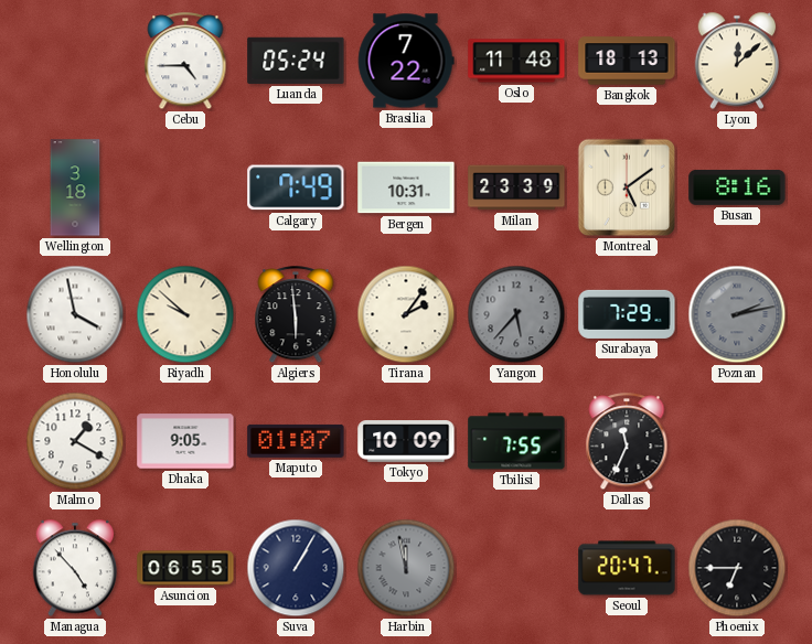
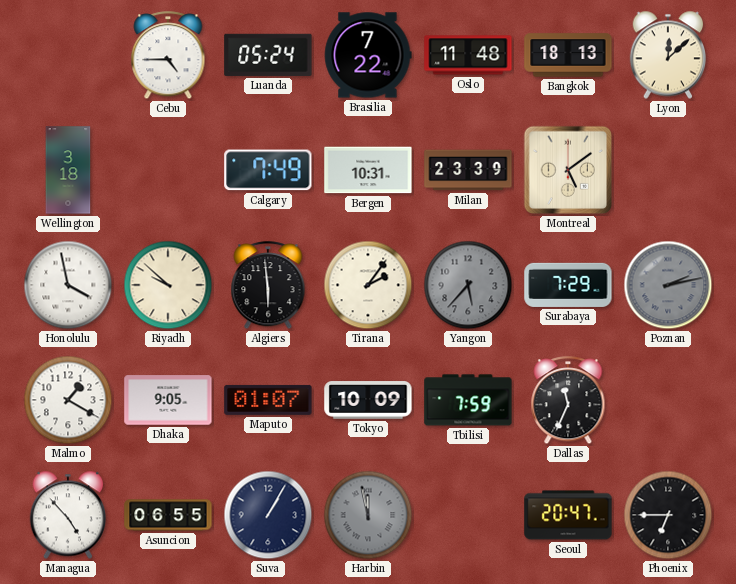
Busan: 8:16 -> none
Tbilisi: 7:55 -> 7:59
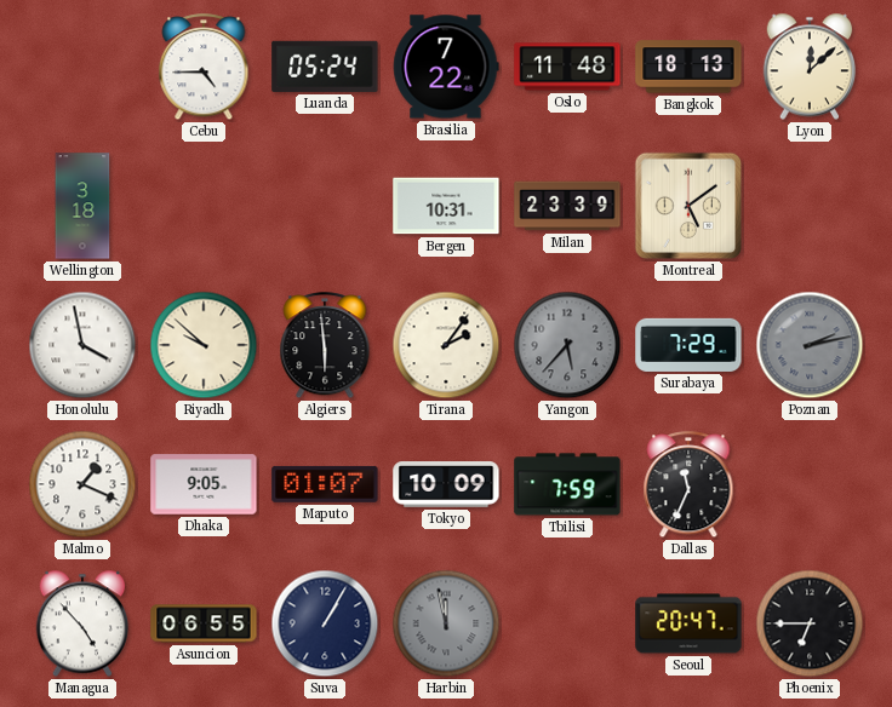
Calgary: 7:49 -> none
Malmo: 1:20 -> 1:19
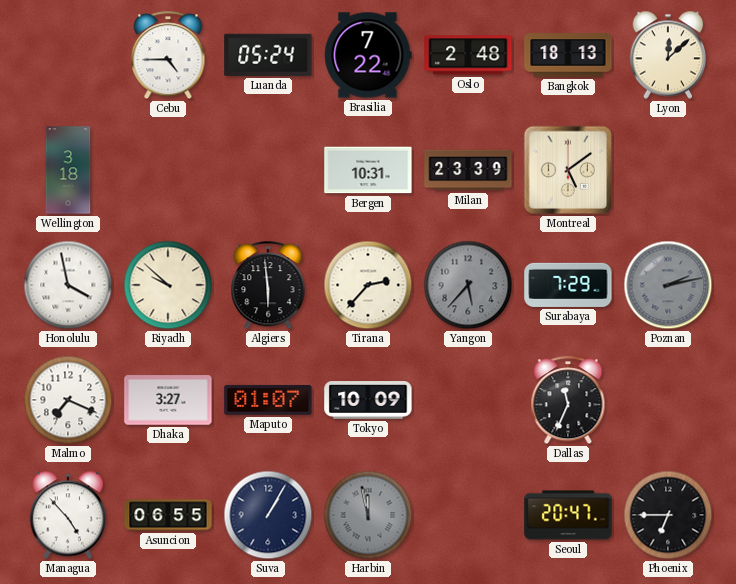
Oslo: 11:48 -> 2:48
Tirana: 2:06 -> 2:37
Malmo: 1:19 -> 7:19
Dhaka: 9:05 -> 3:27
Tbilisi: 7:59 -> none
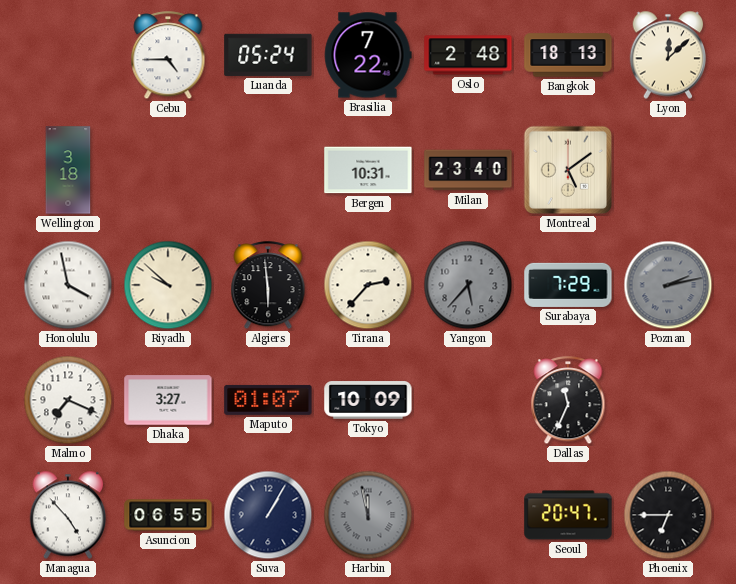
Milan: 23:39 -> 23:40
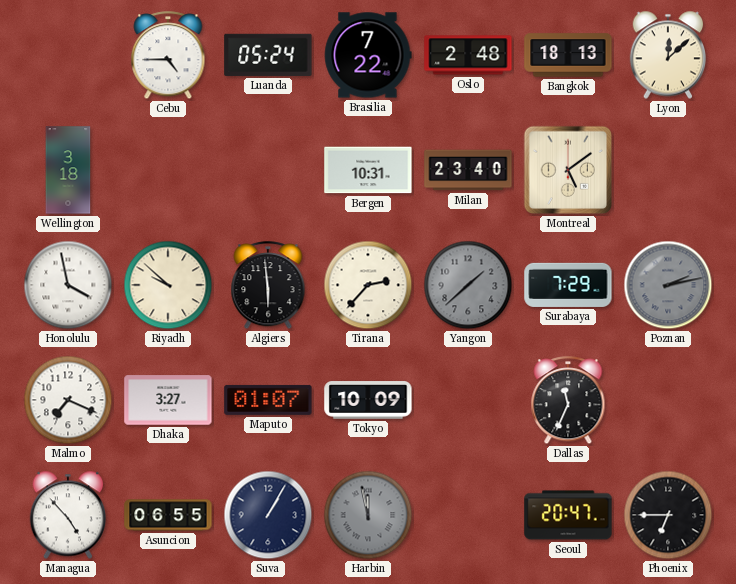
Yangon: 5:37 -> 1:38
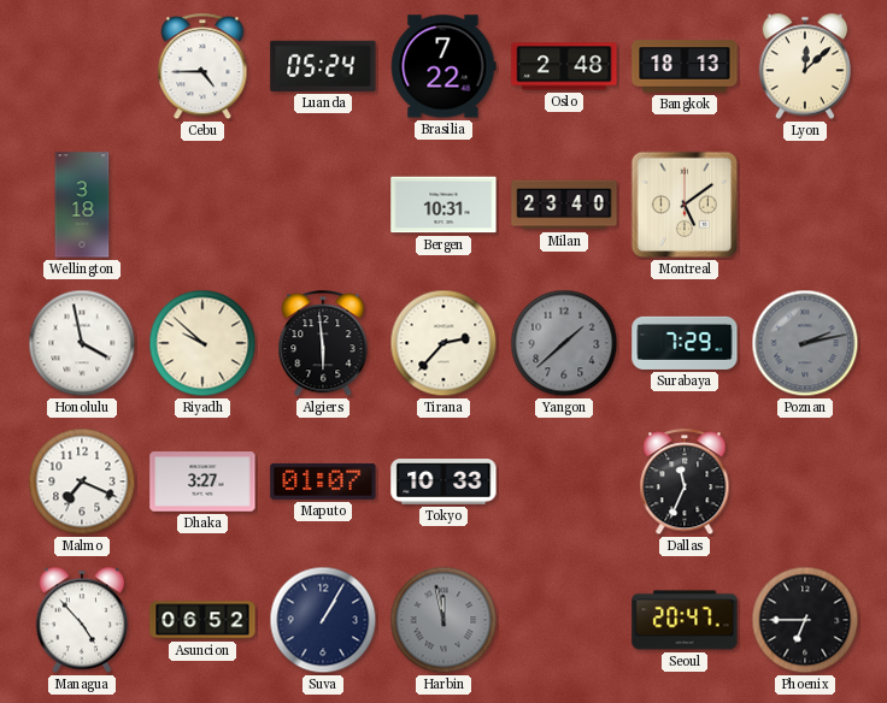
Tokyo: 10:09 -> 10:33
Asuncion: 06:55 -> 06:52
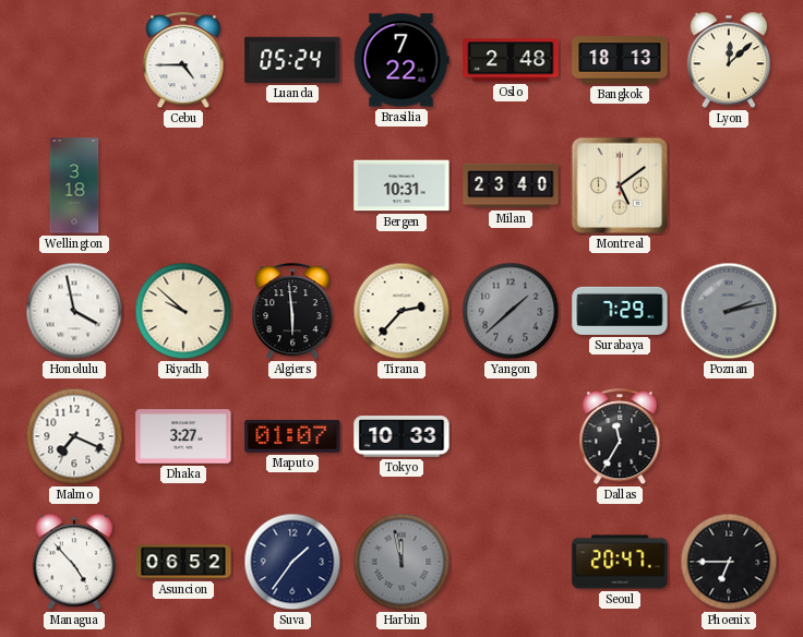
Dallas: 11:34 -> 11:35
Suva: 1:05 -> 1:36
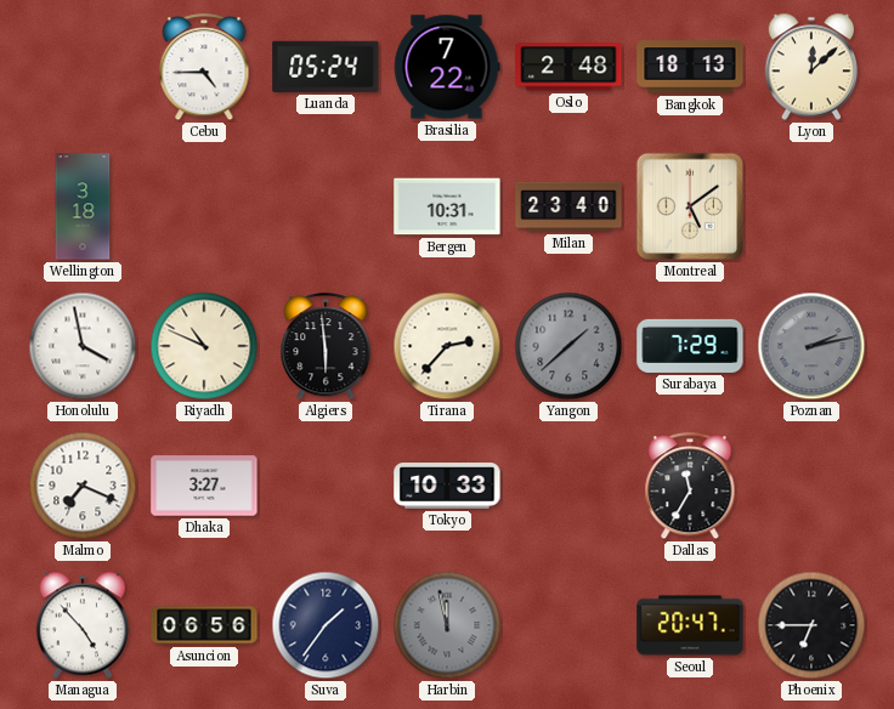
Riyadh: 9:52 -> 10:49
Maputo: 01:07 -> none
Asuncion: 06:52 -> 06:56
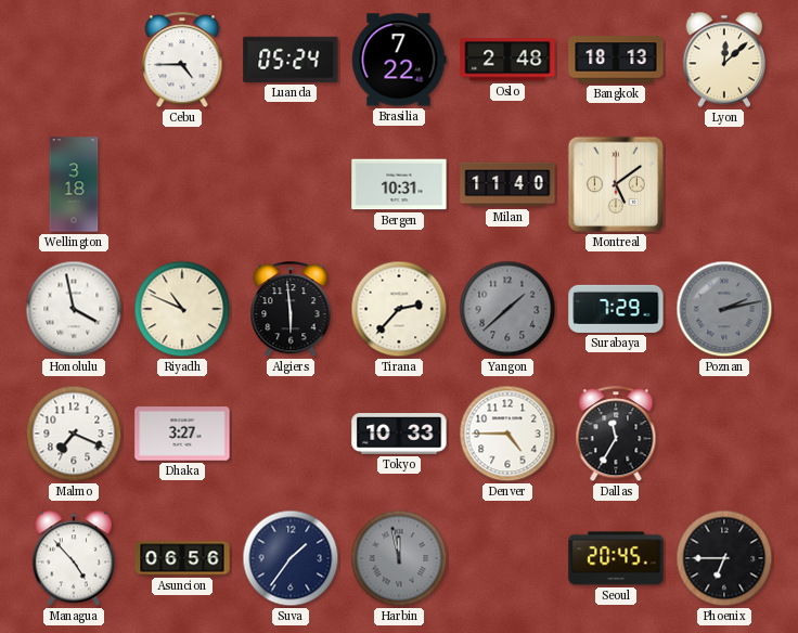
Milan: 23:40 -> 11:40
Denver: none -> 4:45
Seoul: 20:47 -> 20:45
